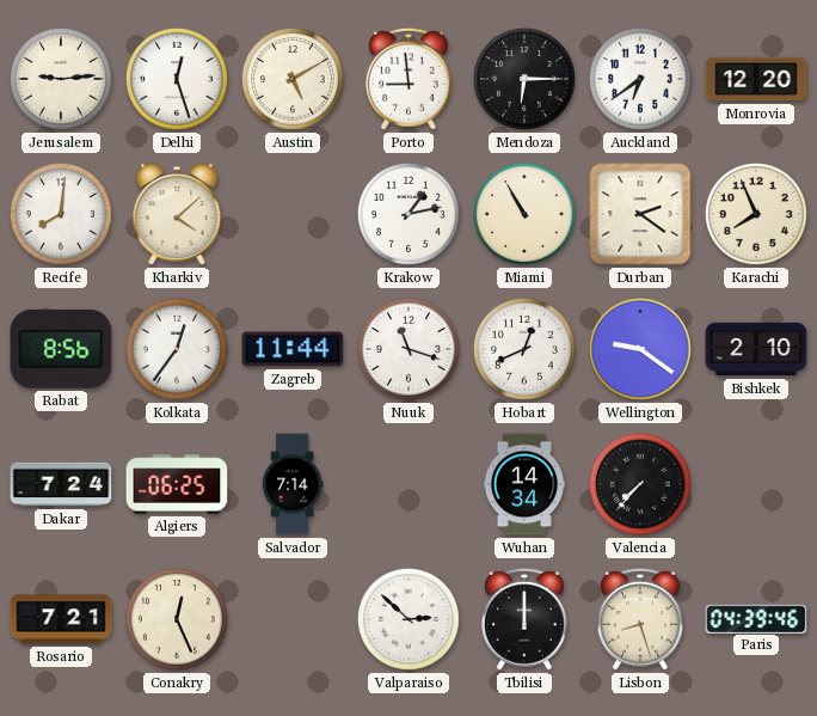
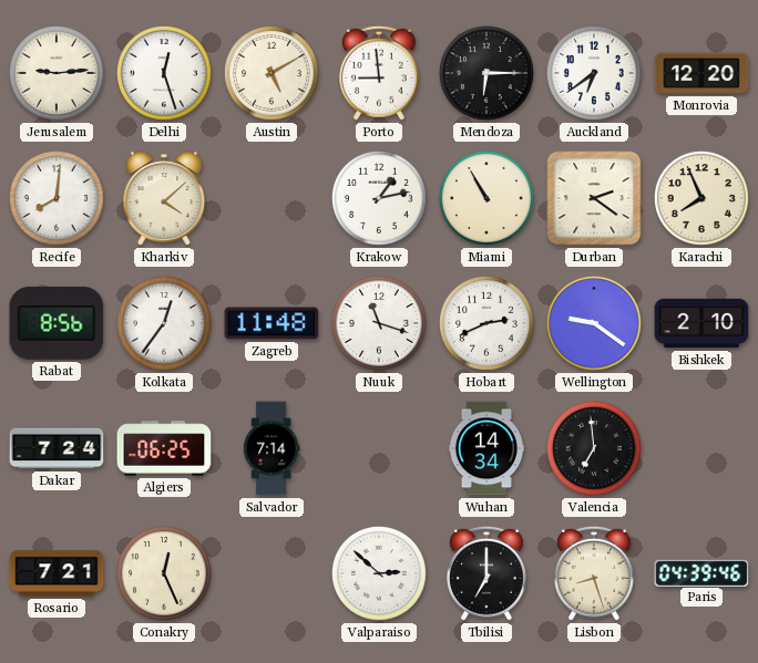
Zagreb: 11:44 -> 11:48
Hobart: 12:41 -> 2:41
Valencia: 7:37 -> 6:59
Tbilisi: 12:00 -> 7:00
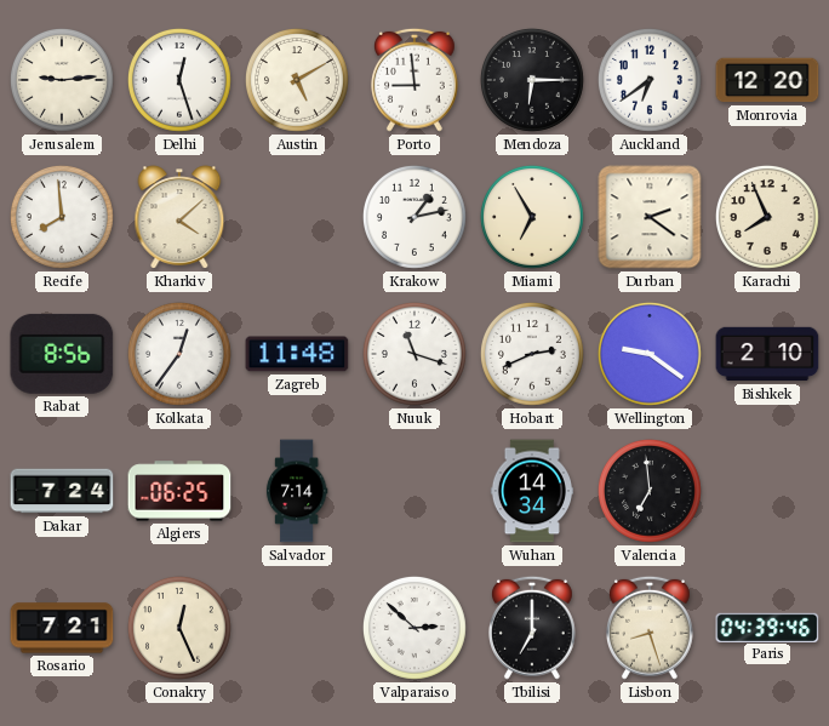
Recife: 8:01 -> 7:59
Miami: 10:55 -> 6:55
